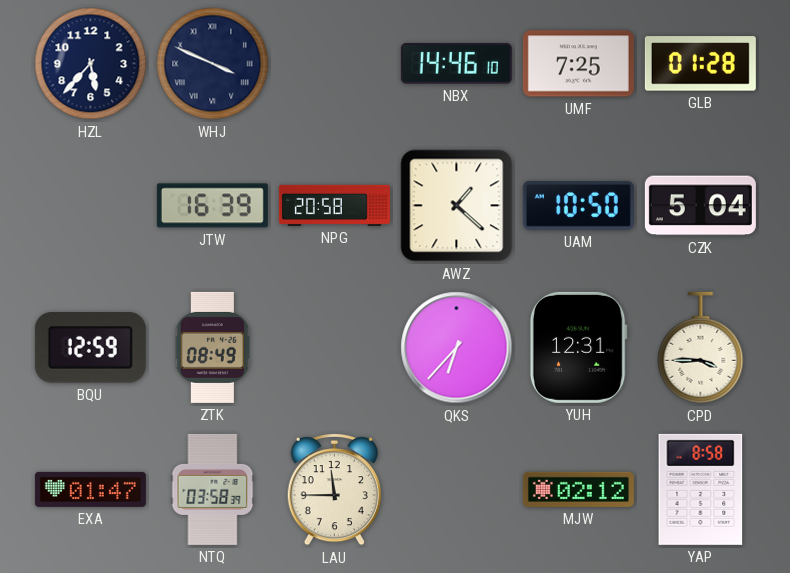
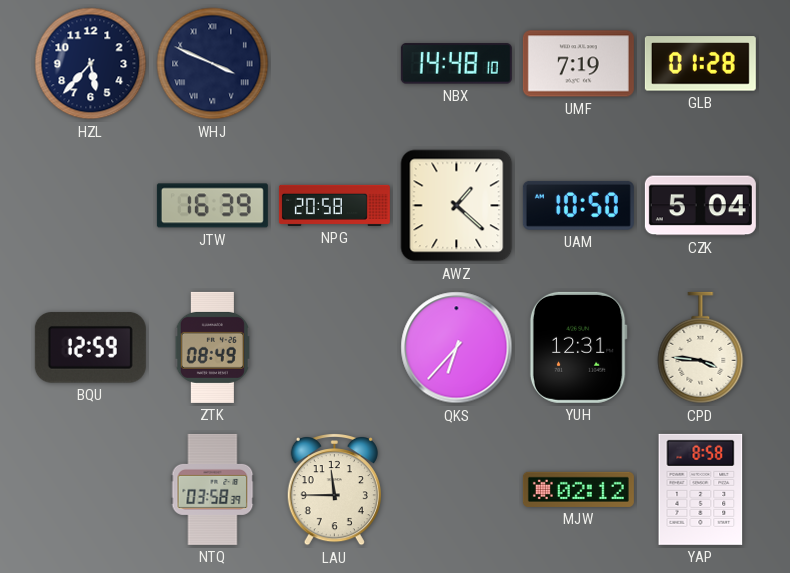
NBX: 14:46 -> 14:48
UMF: 7:25 -> 7:19
CPD: 3:45 -> 3:46
EXA: 01:47 -> none
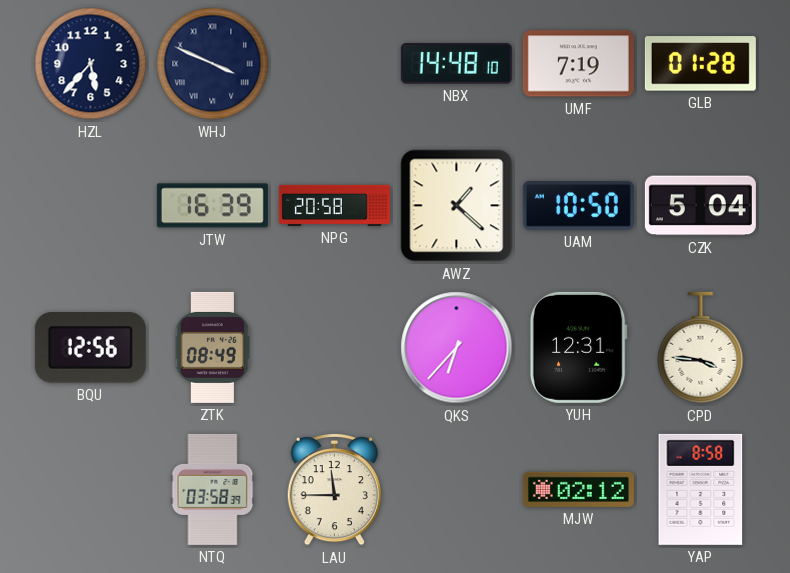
BQU: 12:59 -> 12:56
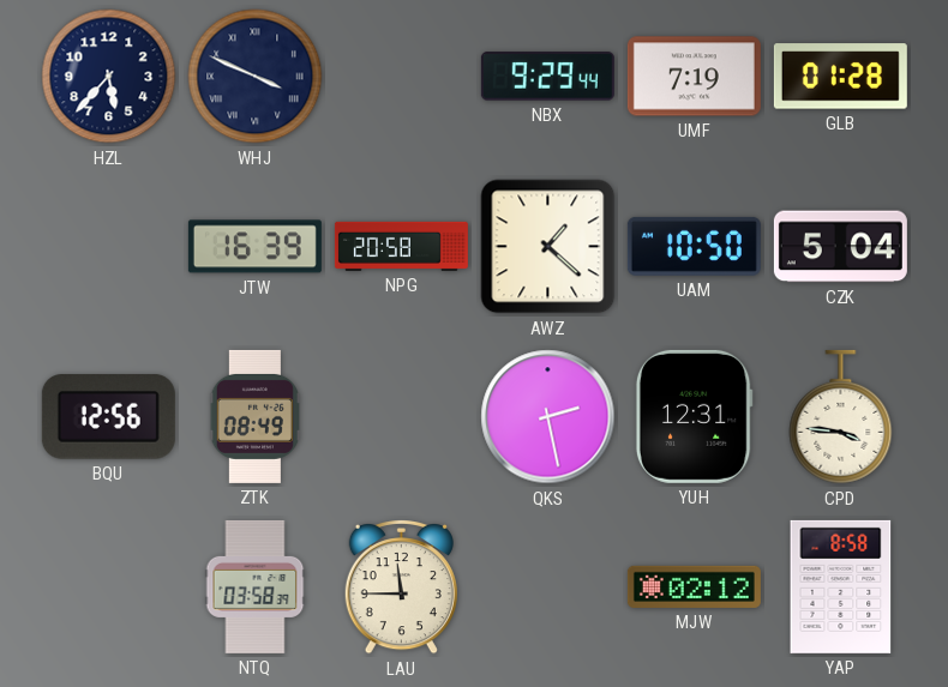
NBX: 14:48 -> 9:29
QKS: 6:37 -> 2:28
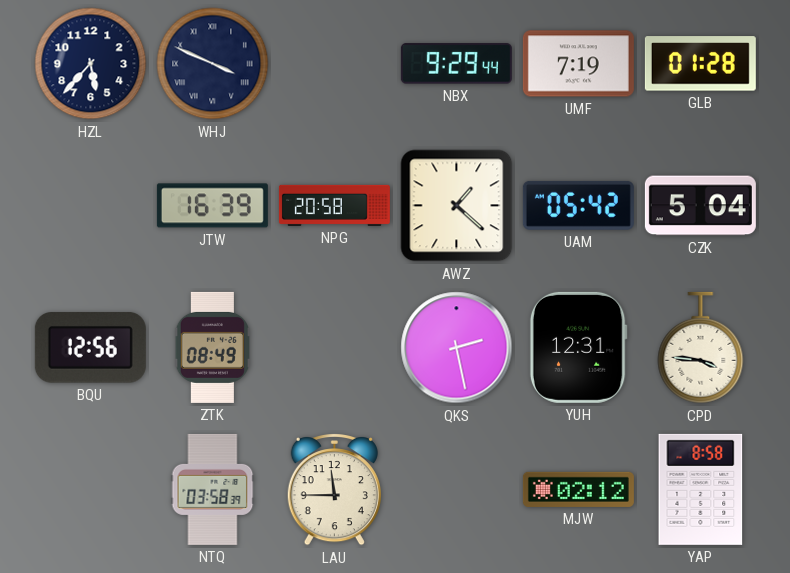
UAM: 10:50 -> 05:42
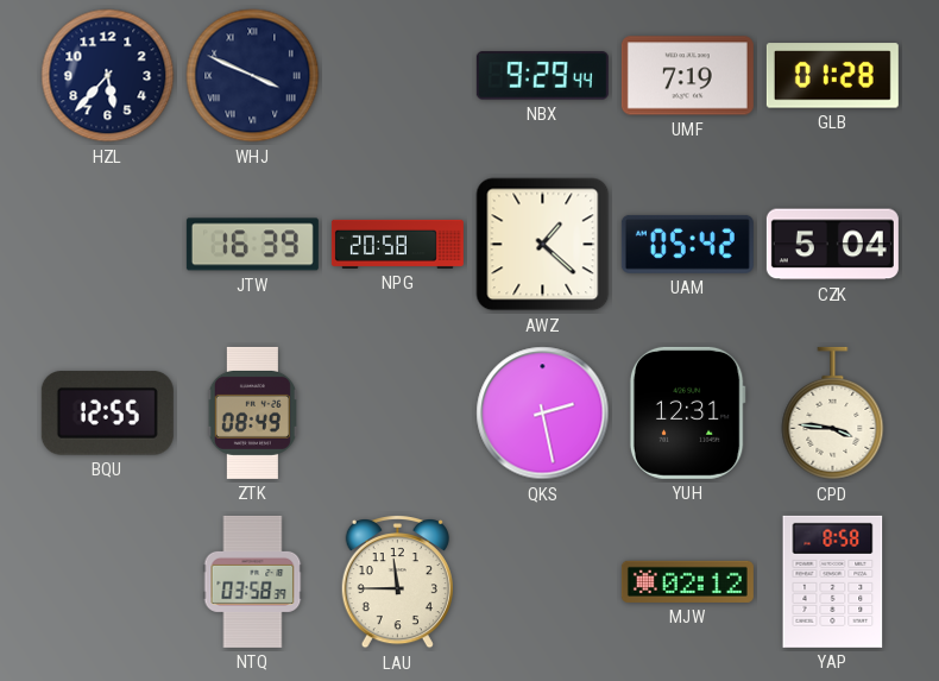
BQU: 12:56 -> 12:55
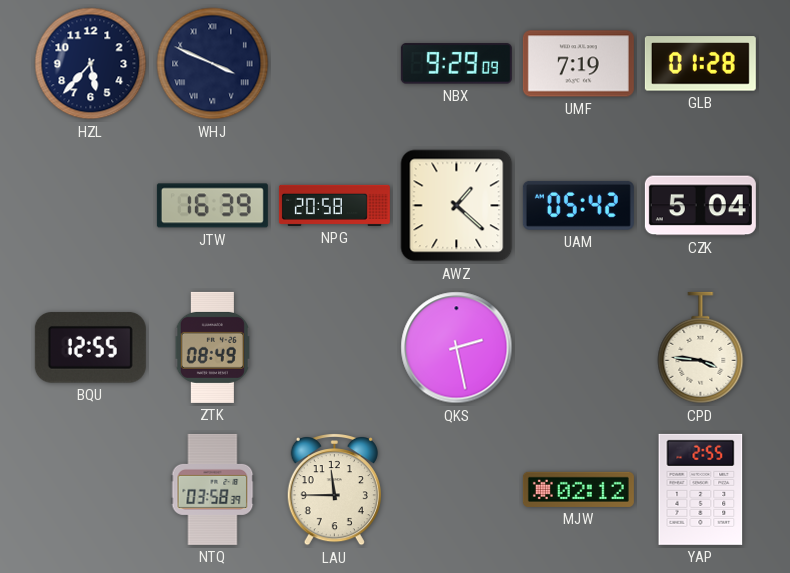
NBX: 9:29:44 -> 9:29:09
YUH: 12:31 -> none
YAP: 8:58 -> 2:55
